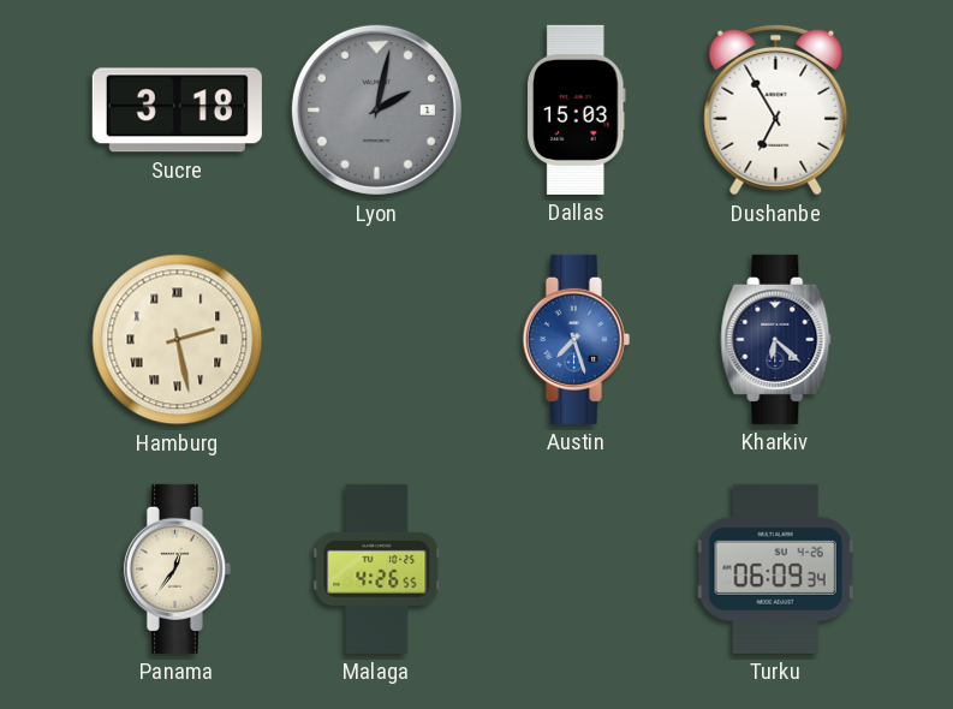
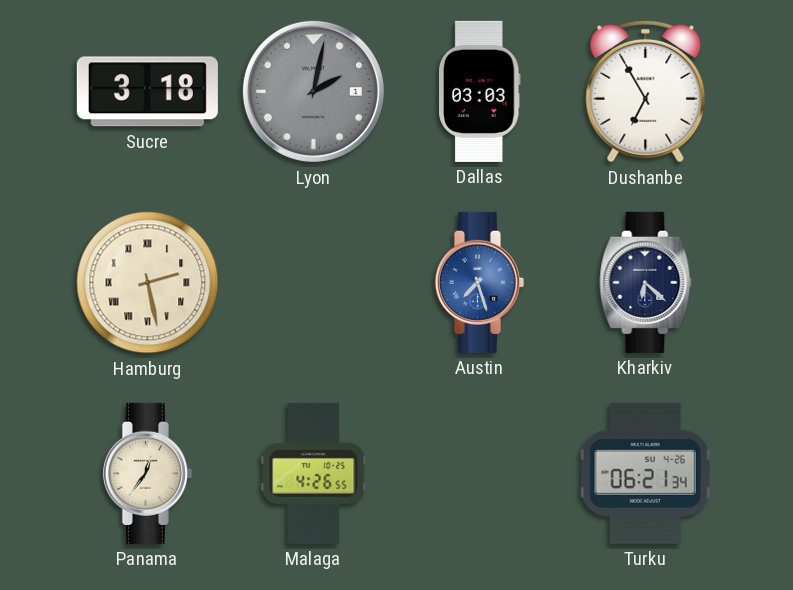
Dallas: 15:03 -> 03:03
Turku: 06:09 -> 06:21
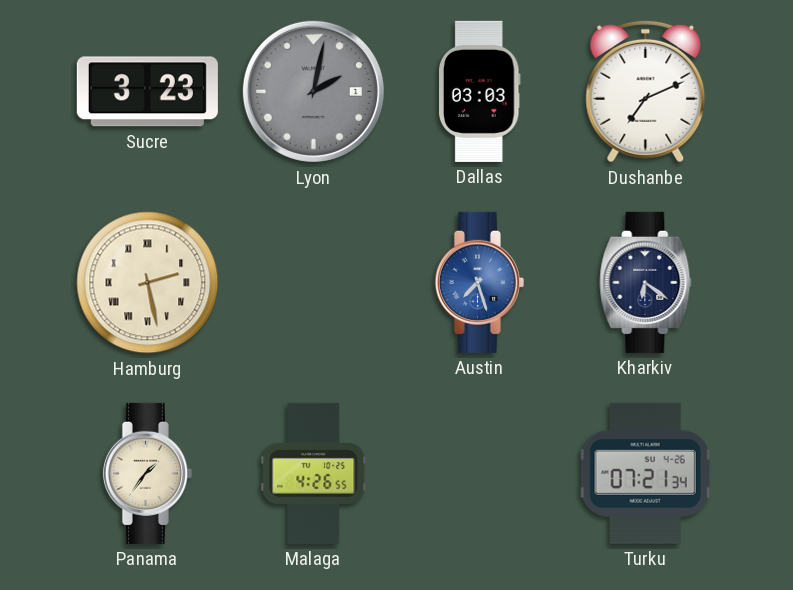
Sucre: 3:18 -> 3:23
Dushanbe: 6:55 -> 7:11
Kharkiv: 6:22 -> 6:21
Panama: 12:36 -> 1:36
Turku: 06:21 -> 07:21
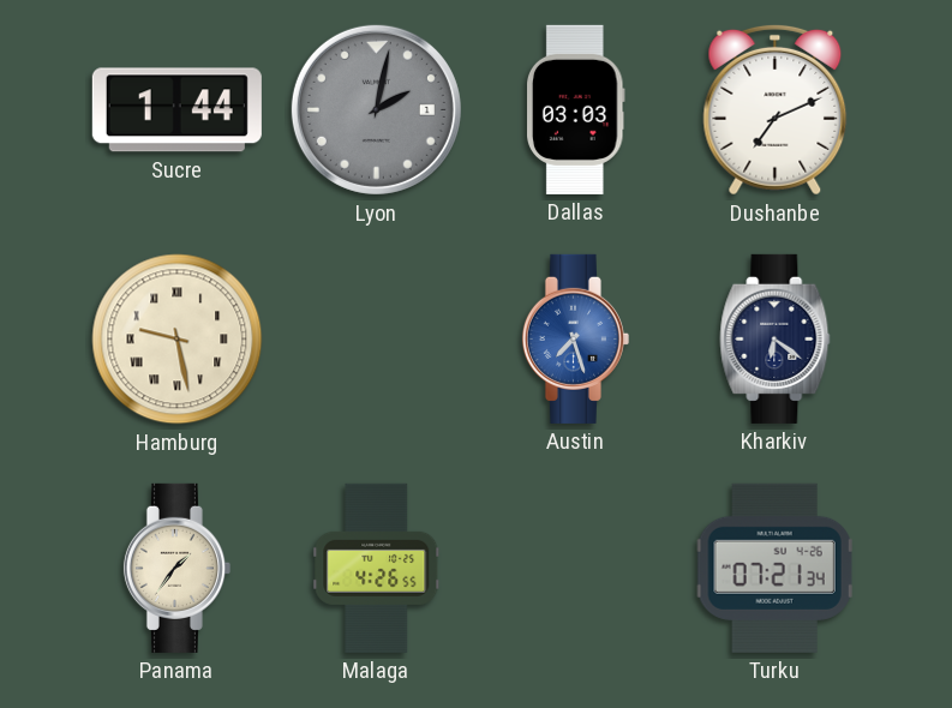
Sucre: 3:23 -> 1:44
Hamburg: 2:28 -> 9:28
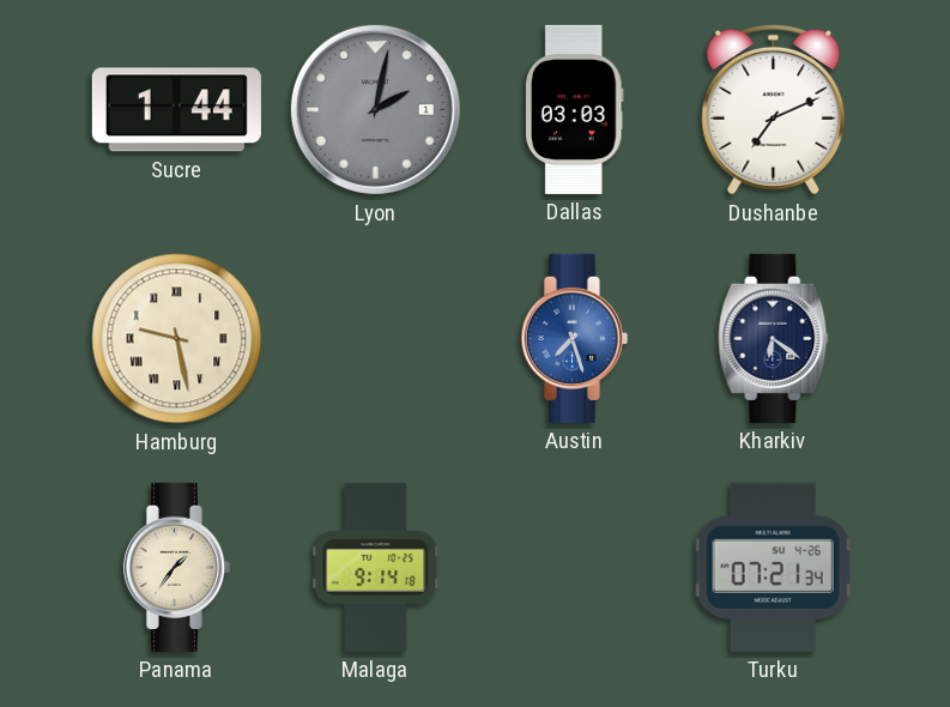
Malaga: 4:26 -> 9:14
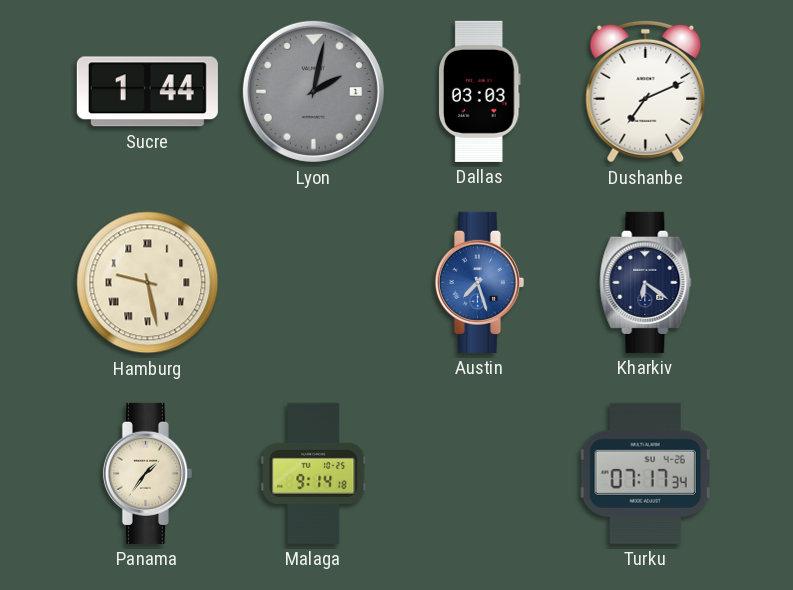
Turku: 07:21 -> 07:17
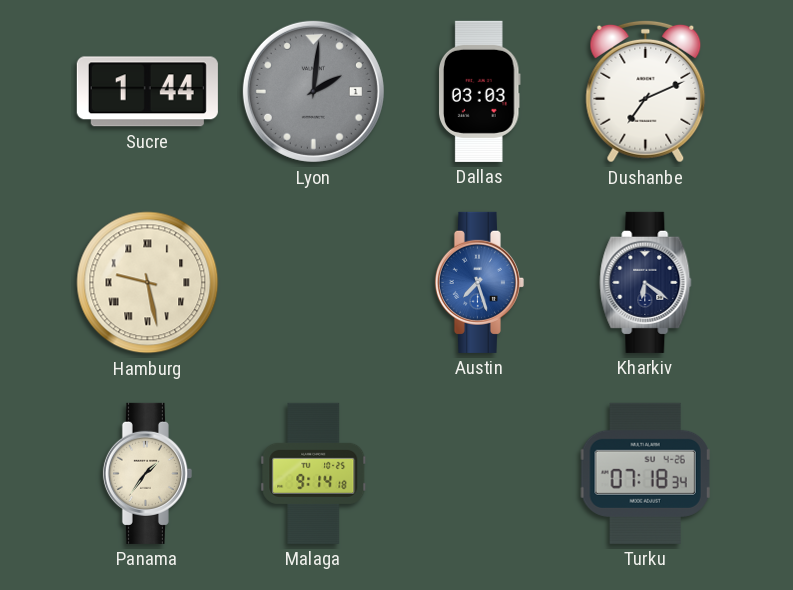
Lyon: 2:02 -> 2:01
Turku: 07:17 -> 07:18
